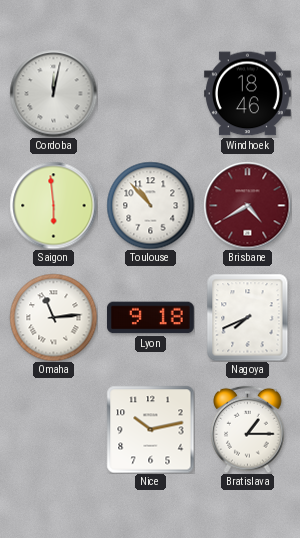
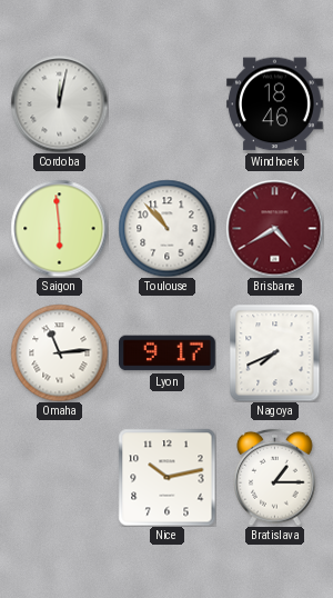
Lyon: 9:18 -> 9:17
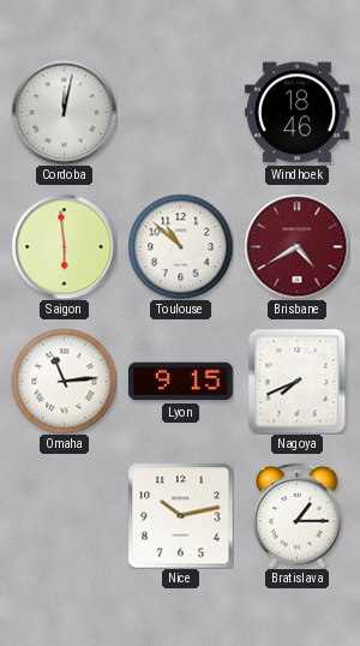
Toulouse: 10:53 -> 10:52
Lyon: 9:17 -> 9:15
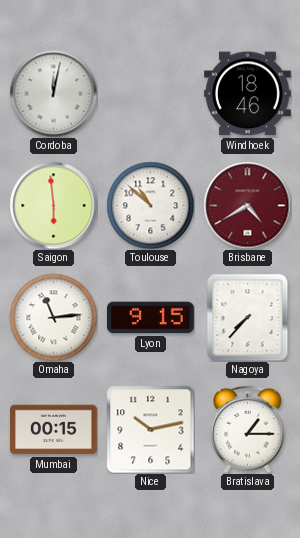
Nagoya: 7:41 -> 7:37
Mumbai: none -> 00:15
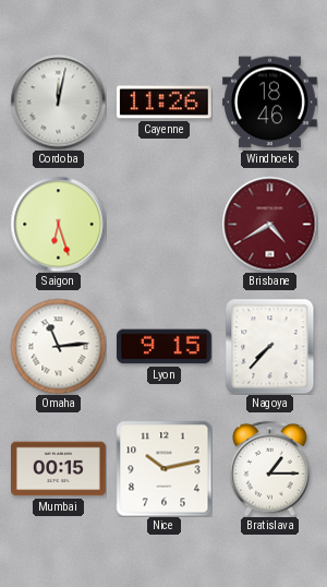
Cayenne: none -> 11:26
Saigon: 5:59 -> 6:27
Toulouse: 10:52 -> none
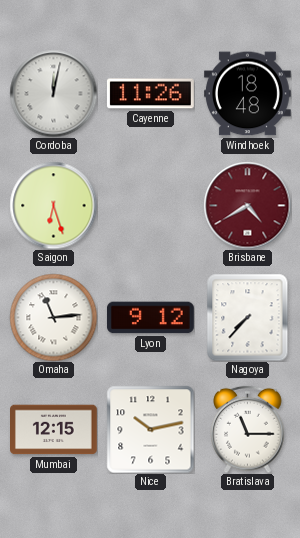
Windhoek: 18:46 -> 18:48
Lyon: 9:15 -> 9:12
Mumbai: 00:15 -> 12:15
Bratislava: 1:15 -> 11:15
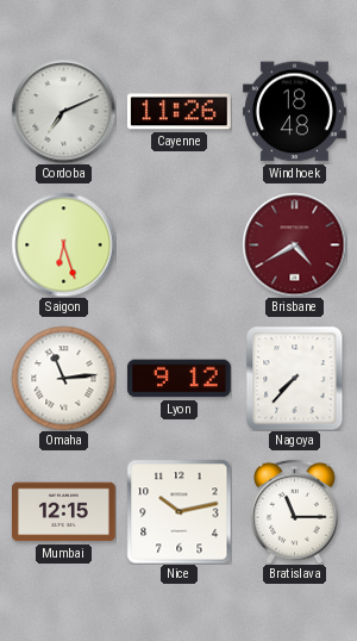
Cordoba: 12:02 -> 7:11
